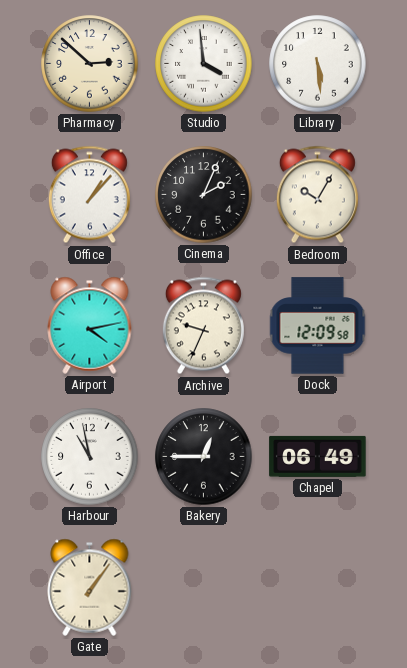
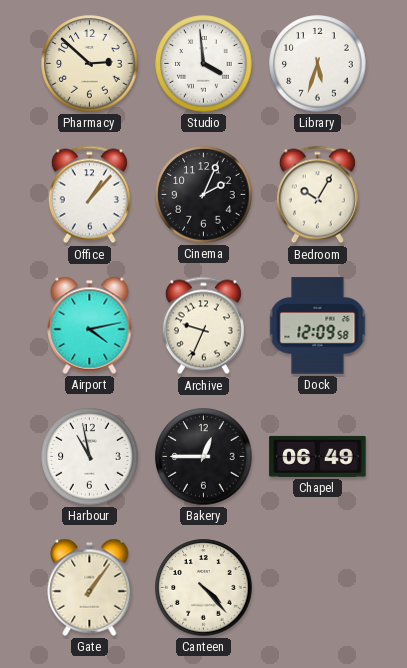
Library: 5:29 -> 5:33
Canteen: none -> 4:23
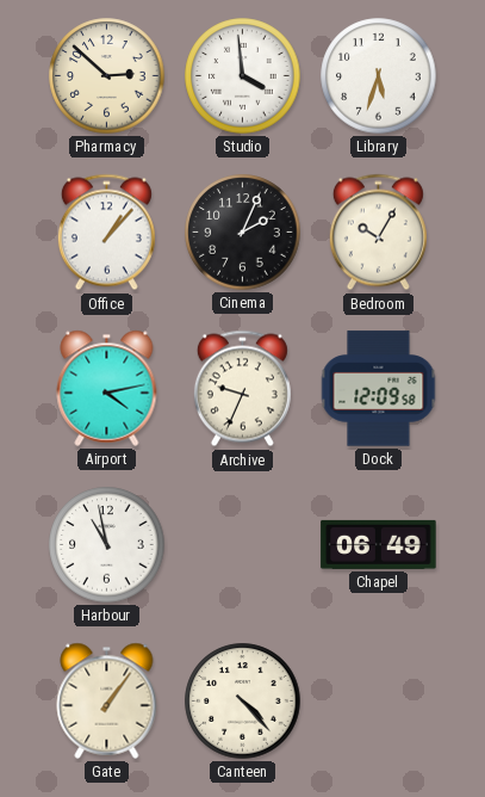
Bakery: 12:45 -> none
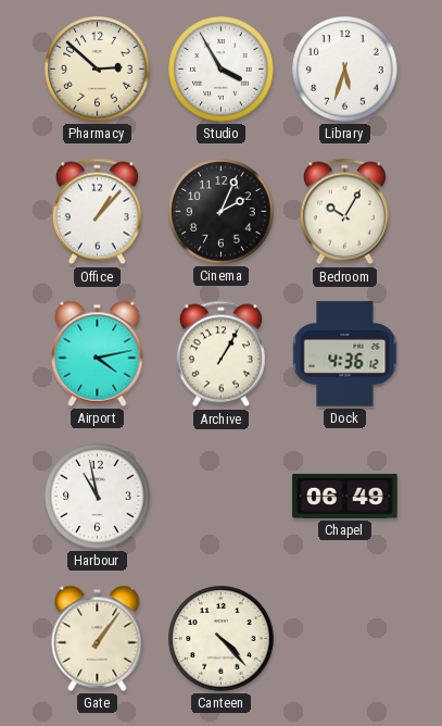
Studio: 3:59 -> 3:55
Archive: 9:34 -> 1:05
Dock: 12:09 -> 4:36
